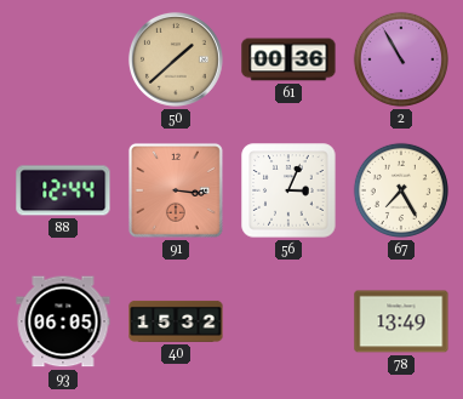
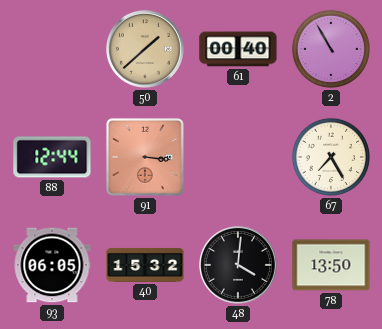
61: 00:36 -> 00:40
56: 3:04 -> none
48: none -> 4:01
78: 13:49 -> 13:50
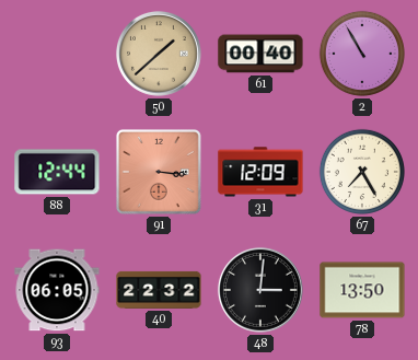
31: none -> 12:09
40: 15:32 -> 22:32
48: 4:01 -> 3:01
